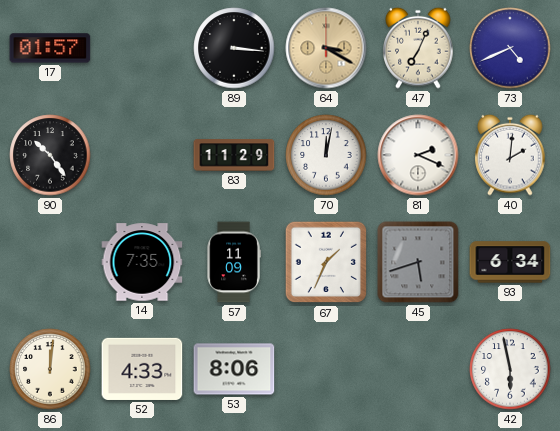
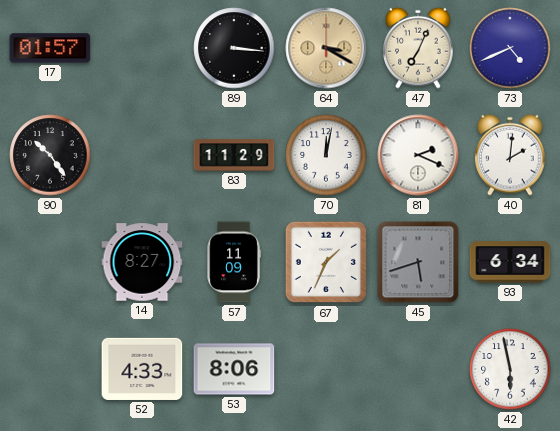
14: 7:35 -> 8:27
86: 12:01 -> none
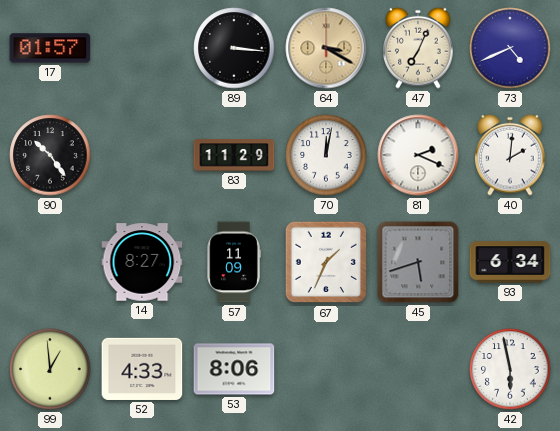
99: none -> 12:59
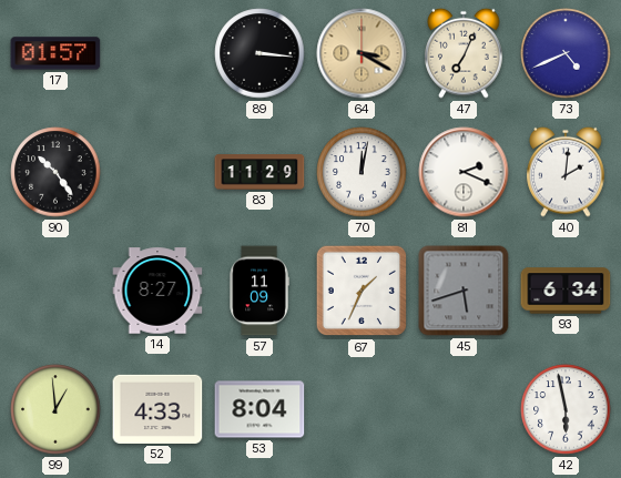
53: 8:06 -> 8:04
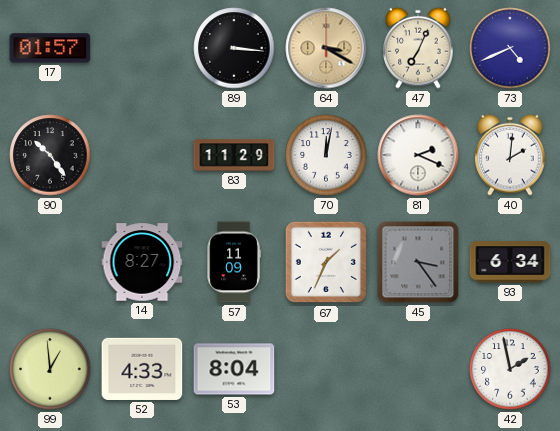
45: 5:42 -> 3:24
42: 5:58 -> 1:58
